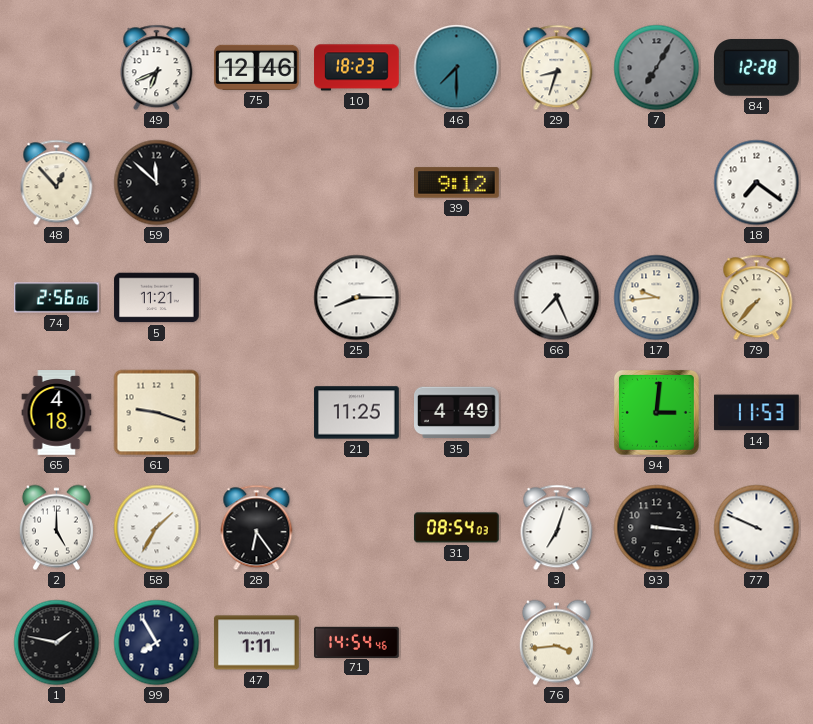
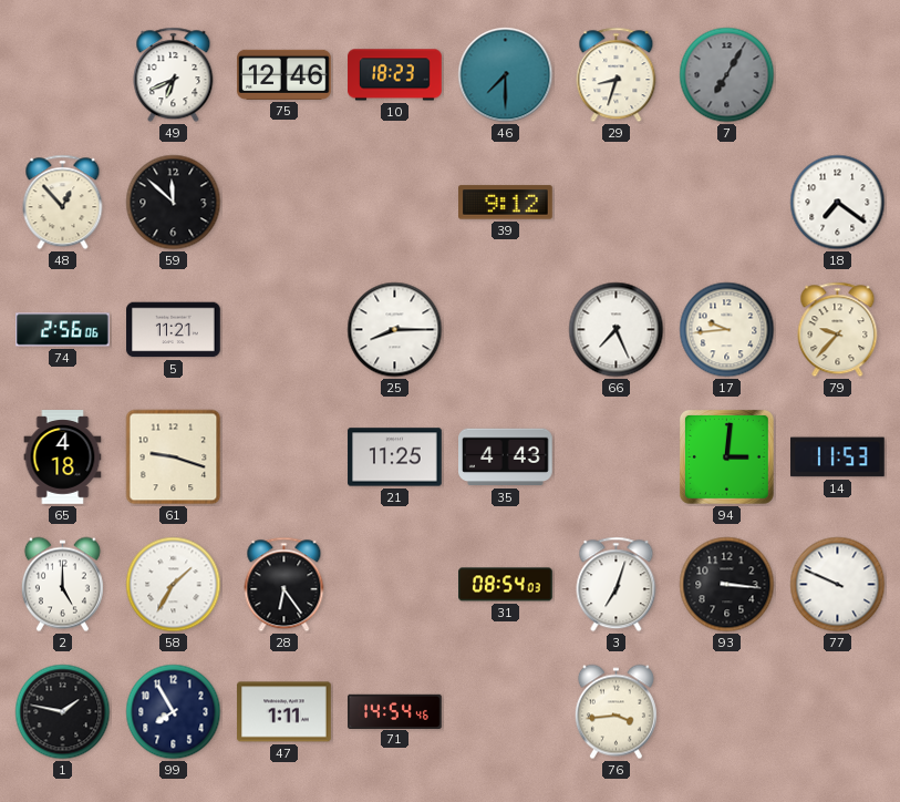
84: 12:28 -> none
79: 7:37 -> 9:37
35: 4:49 -> 4:43
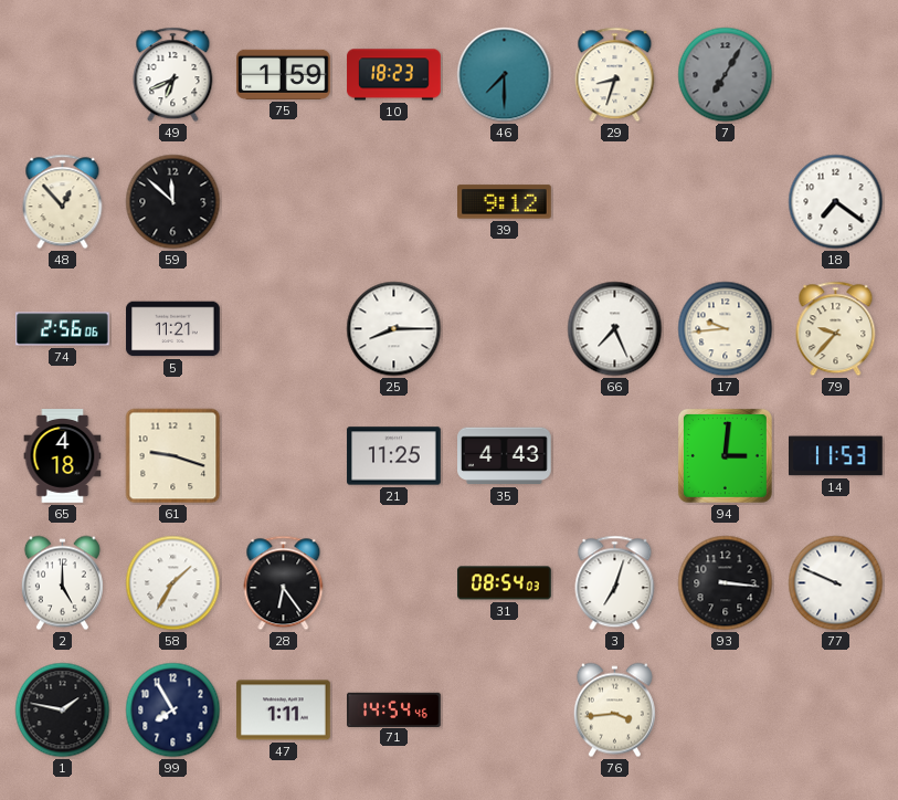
75: 12:46 -> 1:59
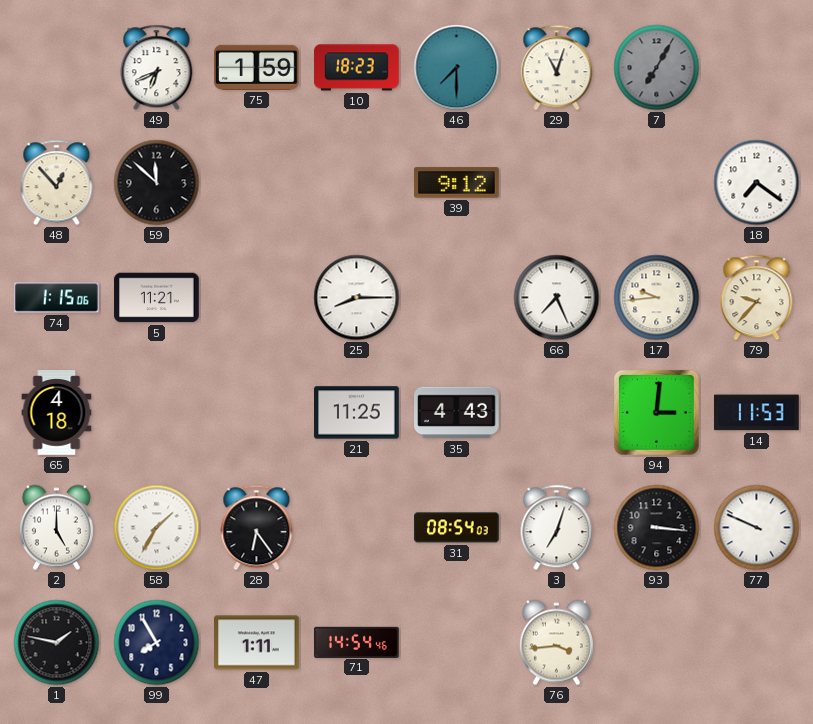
29: 8:33 -> 11:03
74: 2:56 -> 1:15
61: 9:18 -> none
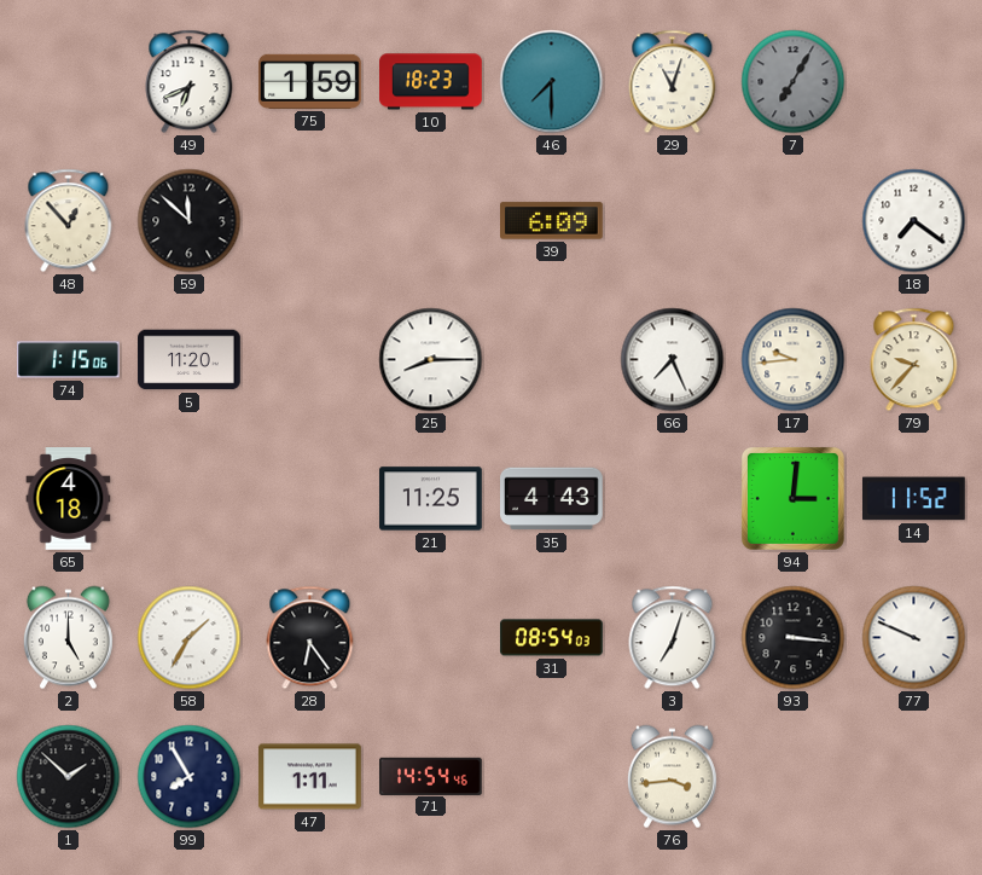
39: 9:12 -> 6:09
5: 11:21 -> 11:20
14: 11:53 -> 11:52
1: 1:47 -> 1:52
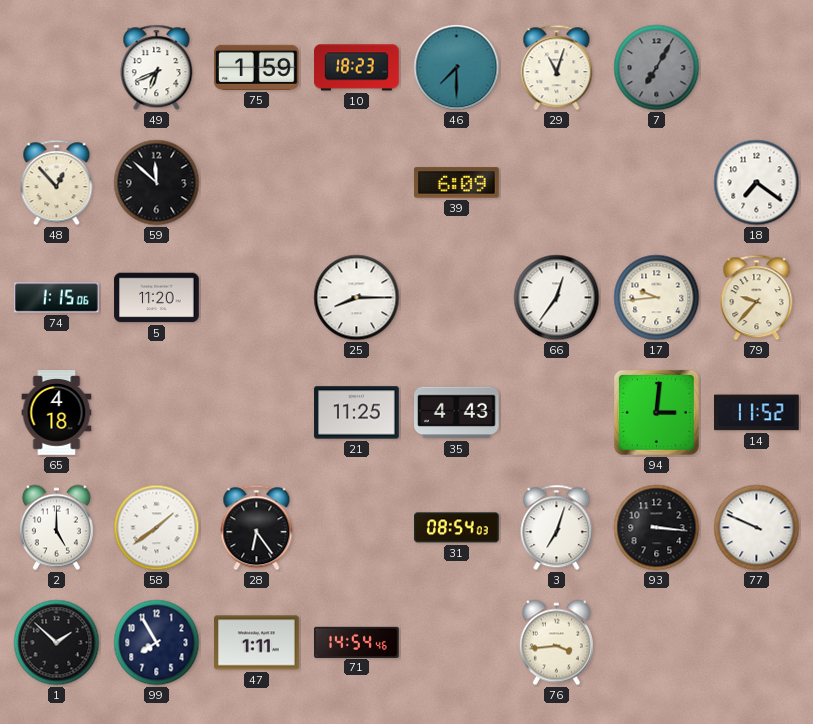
66: 7:26 -> 12:36
58: 1:35 -> 1:39
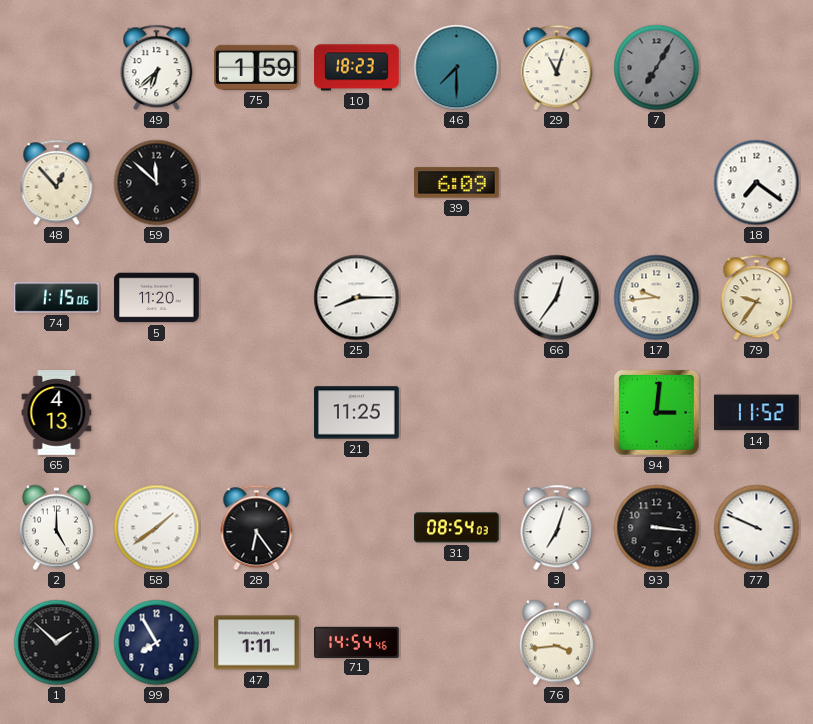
49: 6:41 -> 6:38
79: 9:37 -> 9:36
65: 4:18 -> 4:13
35: 4:43 -> none
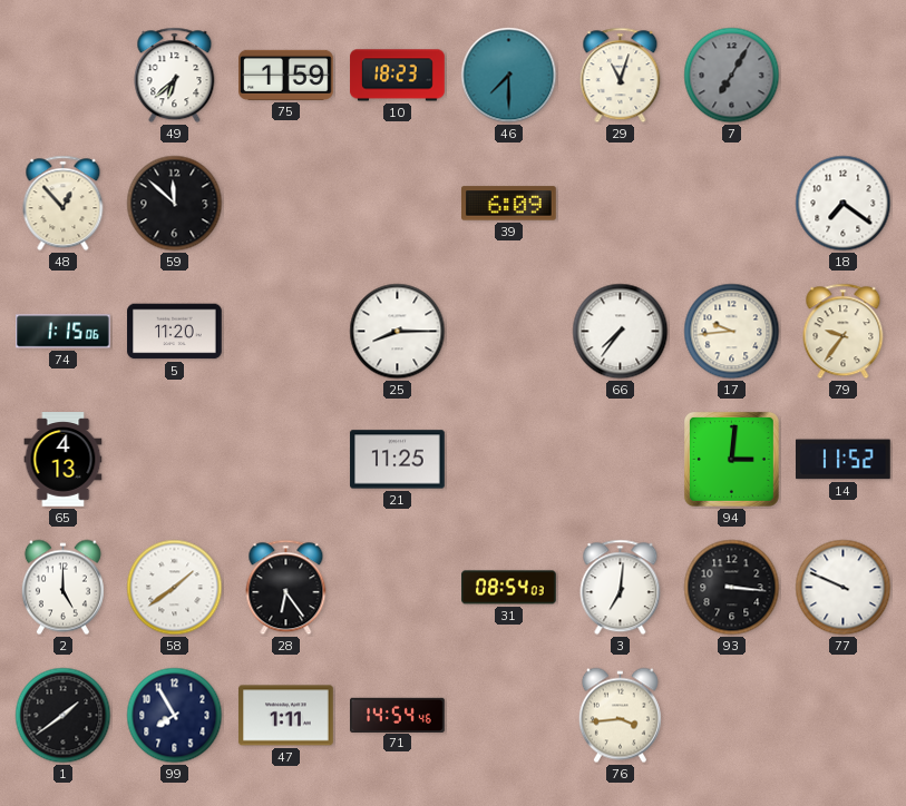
66: 12:36 -> 7:36
3: 7:03 -> 7:01
1: 1:52 -> 1:39
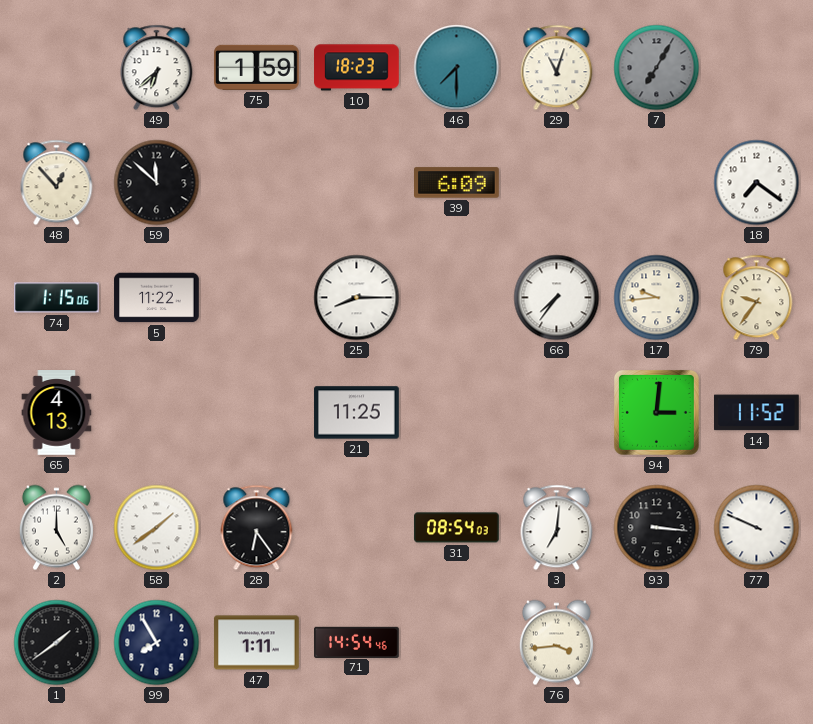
5: 11:20 -> 11:22
